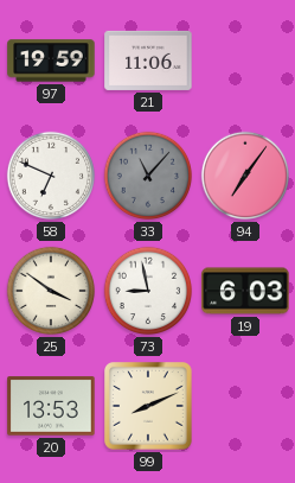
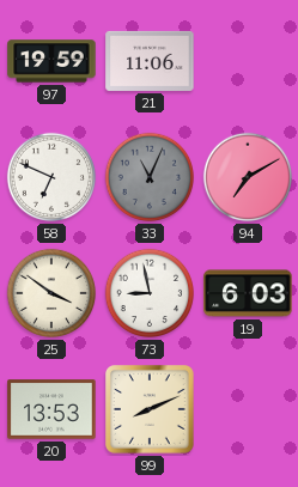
33: 11:07 -> 11:04
94: 7:06 -> 7:10
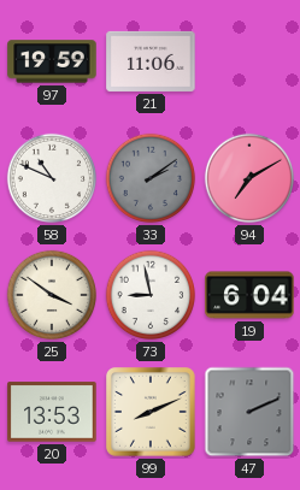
58: 6:49 -> 10:49
33: 11:04 -> 2:09
19: 6:03 -> 6:04
47: none -> 2:11
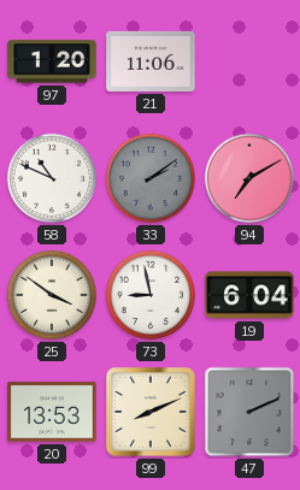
97: 19:59 -> 1:20
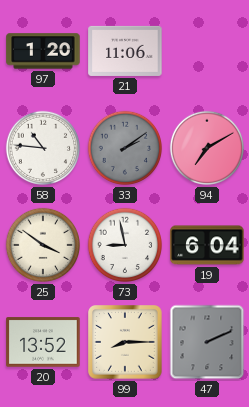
58: 10:49 -> 10:46
20: 13:53 -> 13:52
99: 8:11 -> 8:15
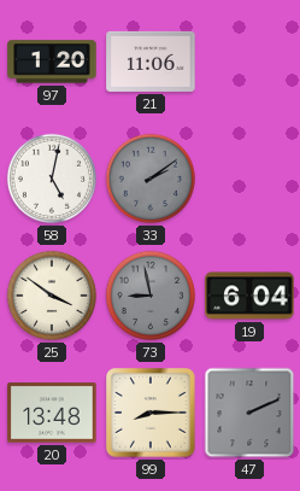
58: 10:46 -> 5:02
94: 7:10 -> none
73 dial: white -> grey
20: 13:52 -> 13:48
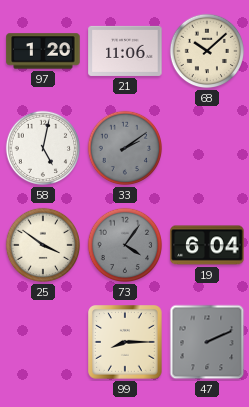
68: none -> 10:08
73: 8:58 -> 4:06
20: 13:48 -> none
